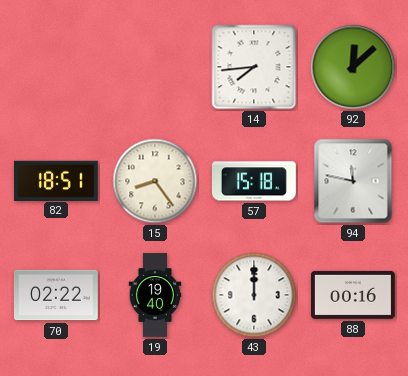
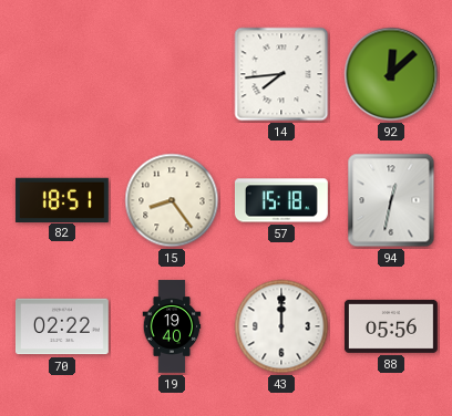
94: 11:47 -> 12:32
88: 00:16 -> 05:56
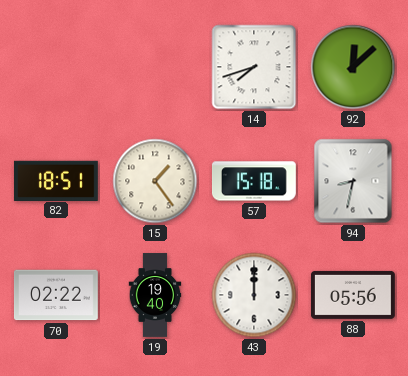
14: 7:44 -> 7:42
15: 8:24 -> 1:24
94: 12:32 -> 8:32
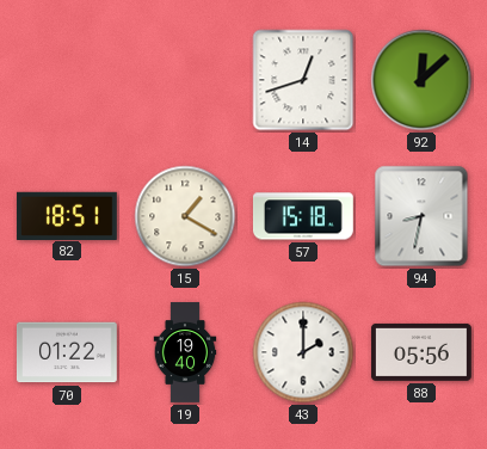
14: 7:42 -> 12:42
15: 1:24 -> 1:20
70: 02:22 -> 01:22
43: 12:00 -> 2:00
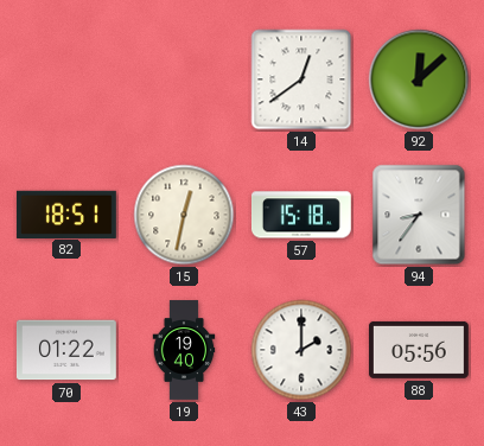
14: 12:42 -> 12:39
15: 1:20 -> 12:32
94: 8:32 -> 8:36
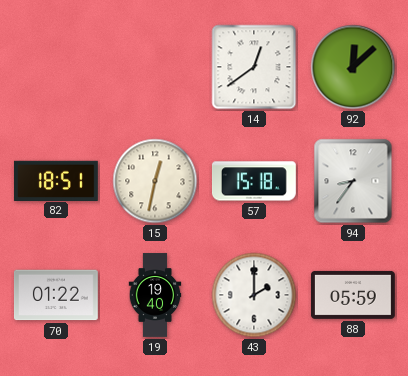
88: 05:56 -> 05:59
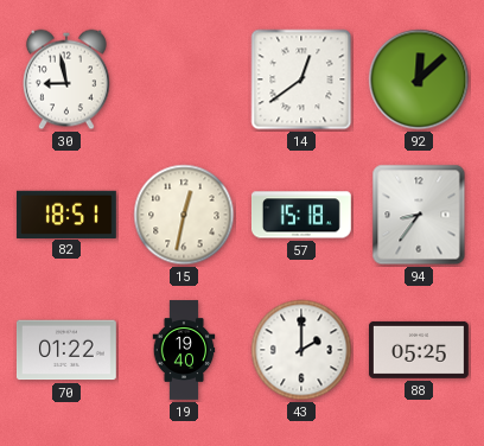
30: none -> 8:58
88: 05:59 -> 05:25
